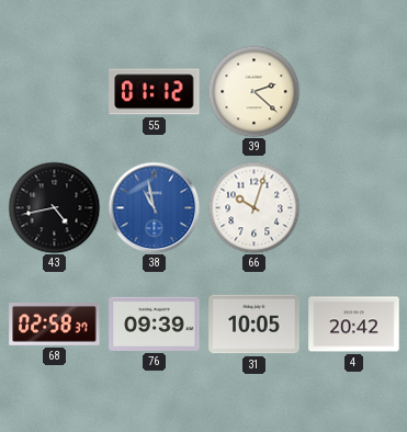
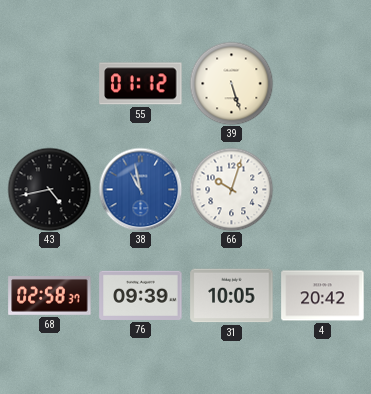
39: 2:22 -> 5:27
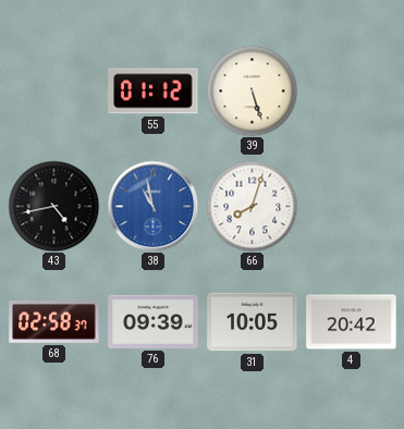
66: 10:03 -> 8:03
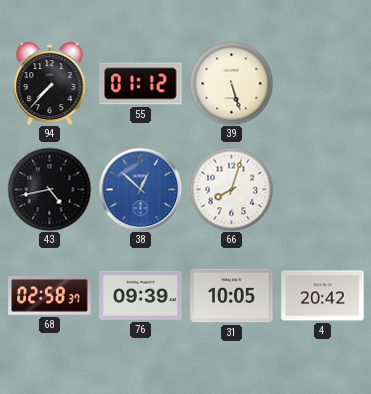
94: none -> 7:37
38: 10:58 -> 12:52
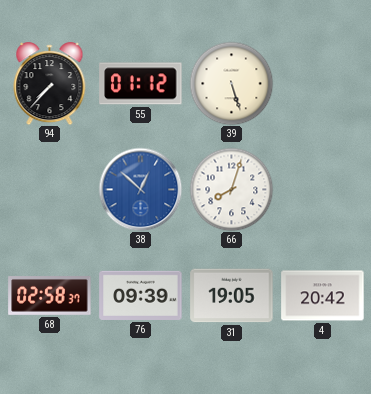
43: 4:43 -> none
31: 10:05 -> 19:05
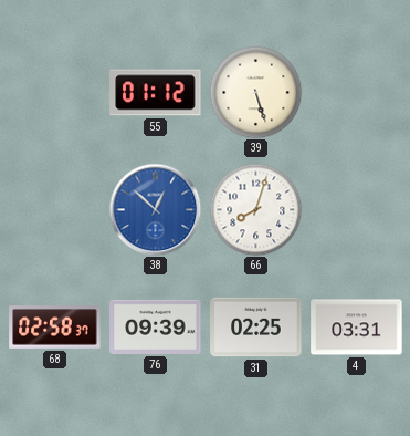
94: 7:37 -> none
31: 19:05 -> 02:25
4: 20:42 -> 03:31
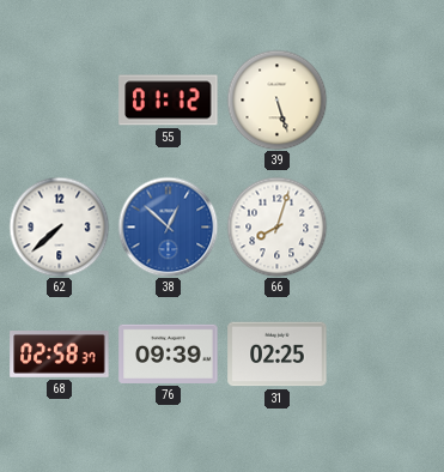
62: none -> 7:38
4: 03:31 -> none
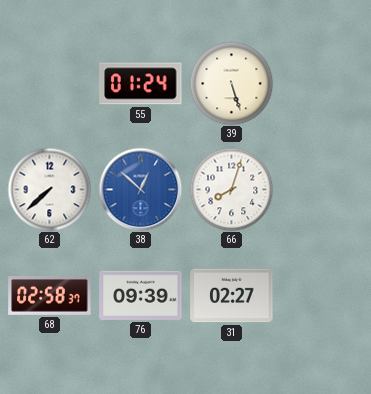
55: 01:12 -> 01:24
31: 02:25 -> 02:27
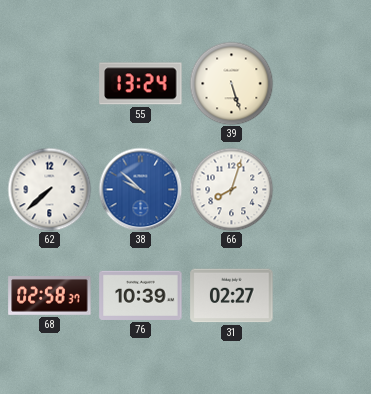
55: 01:24 -> 13:24
38: 12:52 -> 9:52
76: 09:39 -> 10:39
